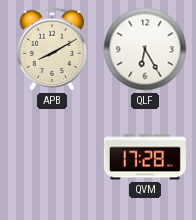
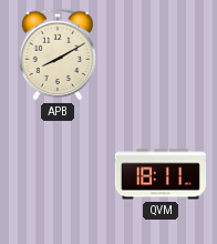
QLF: 6:25 -> none
QVM: 17:28 -> 18:11
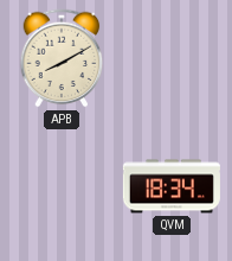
QVM: 18:11 -> 18:34
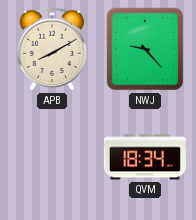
NWJ: none -> 9:23
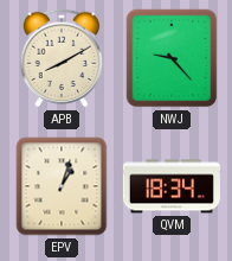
EPV: none -> 1:03
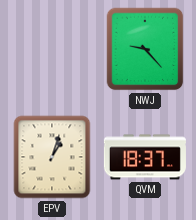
APB: 8:10 -> none
QVM: 18:34 -> 18:37
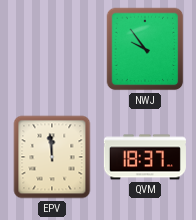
NWJ: 9:23 -> 9:54
EPV: 1:03 -> 11:59
